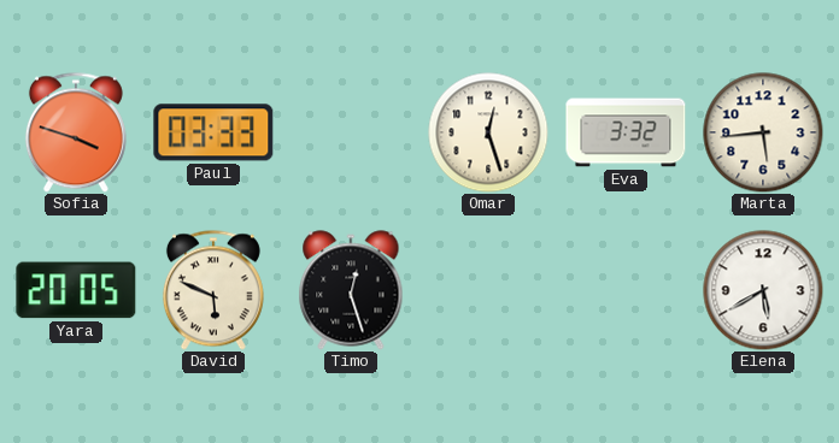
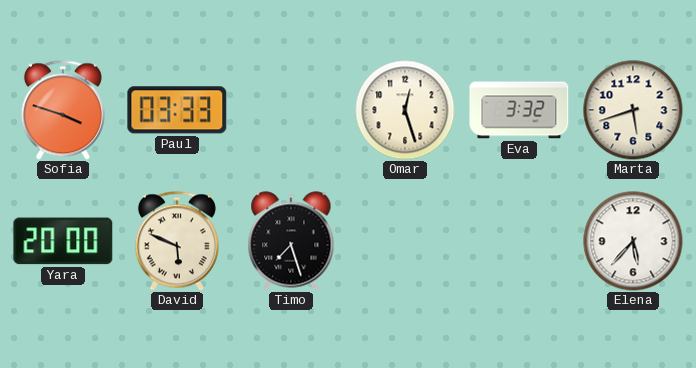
Marta: 5:44 -> 5:42
Yara: 20:05 -> 20:00
Timo: 12:27 -> 7:27
Elena: 5:40 -> 5:37
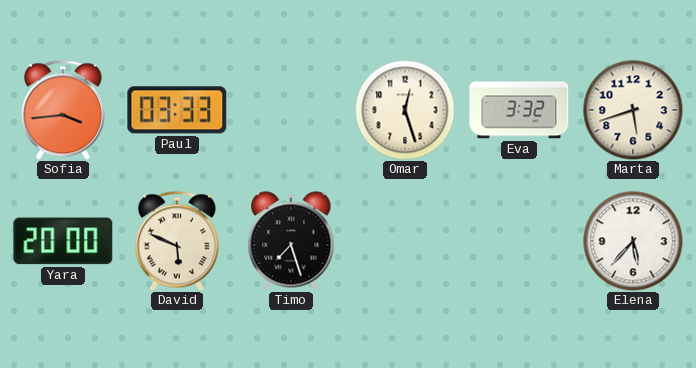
Sofia: 3:48 -> 3:44
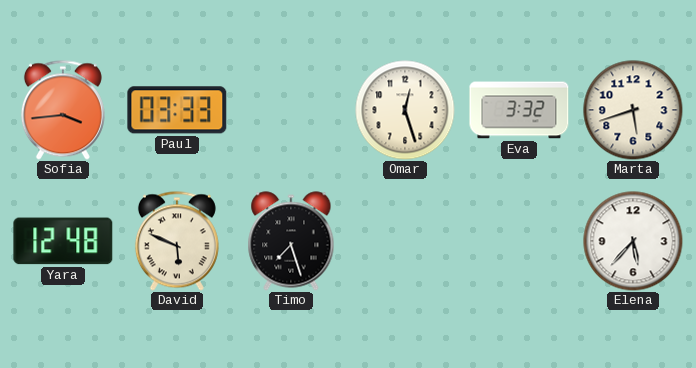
Yara: 20:00 -> 12:48
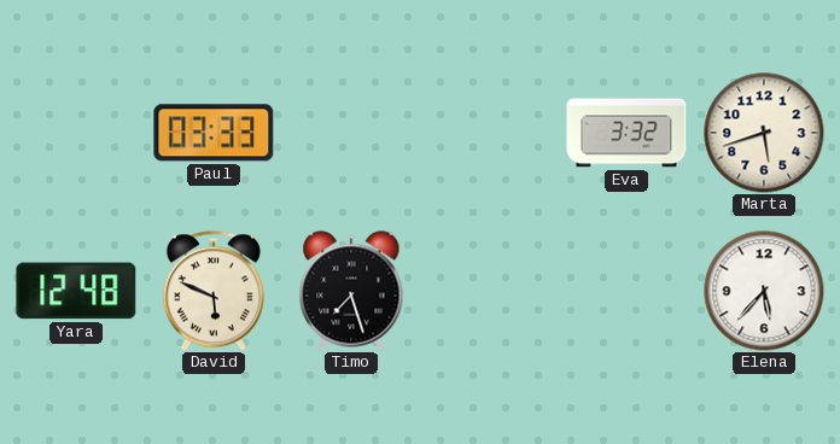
Sofia: 3:44 -> none
Omar: 12:27 -> none
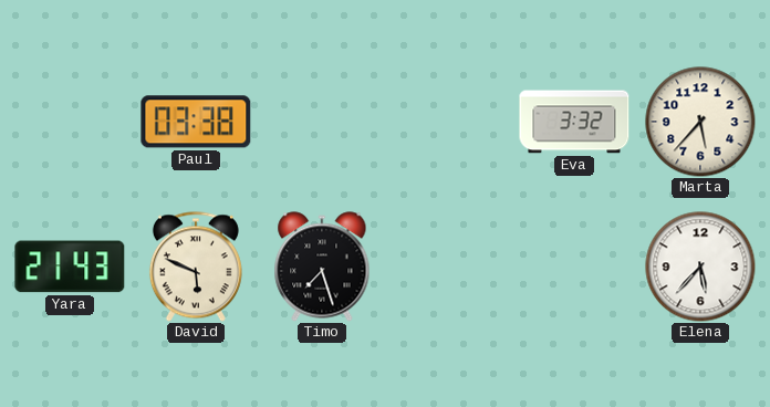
Paul: 03:33 -> 03:38
Marta: 5:42 -> 5:37
Yara: 12:48 -> 21:43
